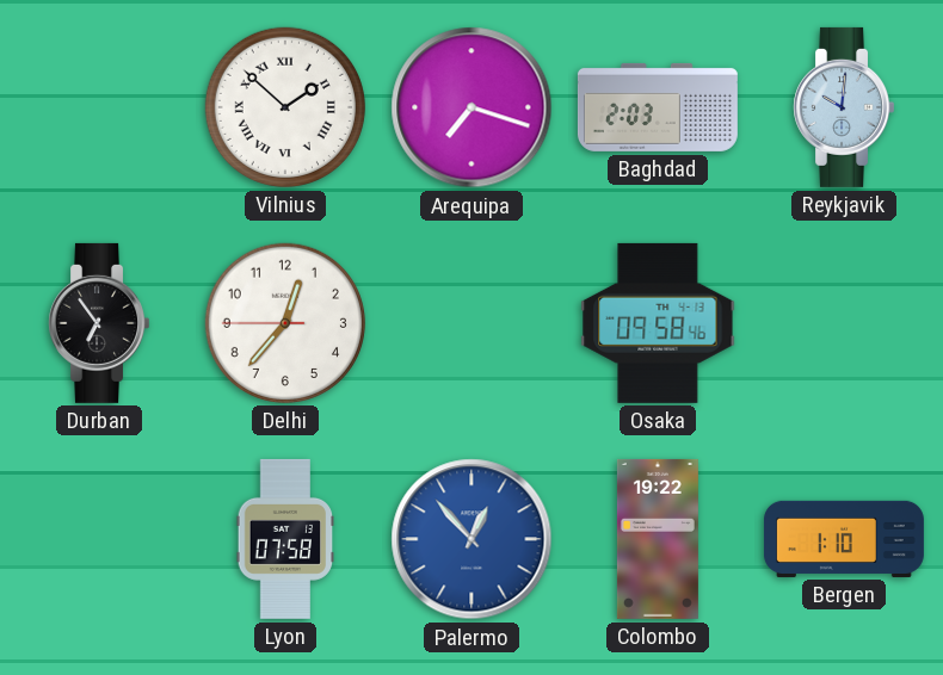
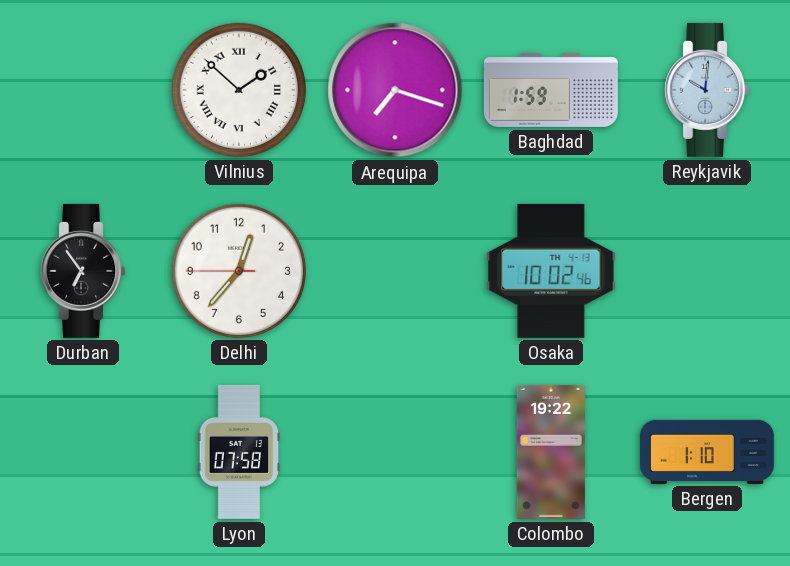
Baghdad: 2:03 -> 1:59
Osaka: 09:58 -> 10:02
Palermo: 12:53 -> none
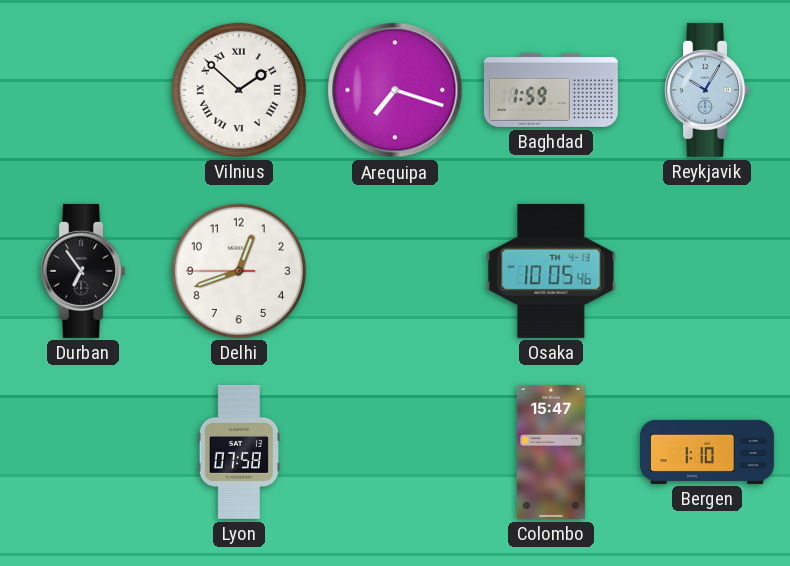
Reykjavik: 10:01 -> 10:05
Delhi: 12:36 -> 12:41
Osaka: 10:02 -> 10:05
Colombo: 19:22 -> 15:47
